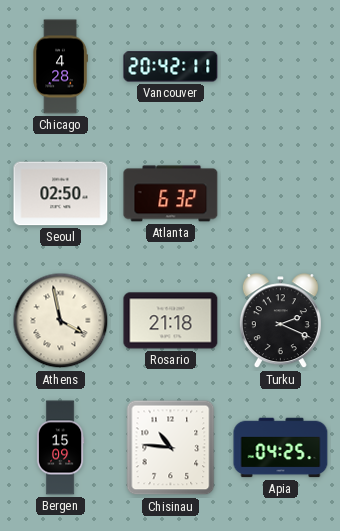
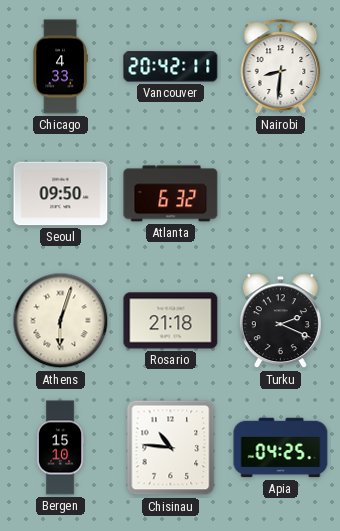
Chicago: 4:28 -> 4:33
Nairobi: none -> 8:31
Seoul: 02:50 -> 09:50
Athens: 3:58 -> 6:03
Bergen: 15:09 -> 15:10
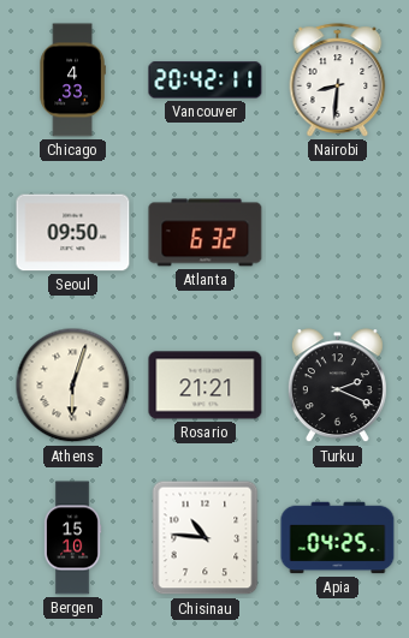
Rosario: 21:18 -> 21:21
